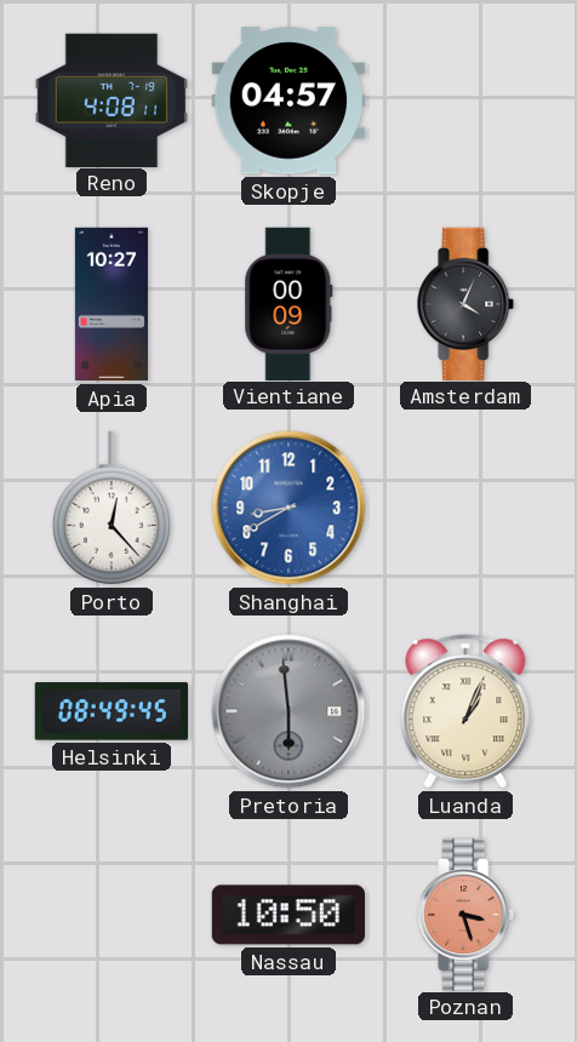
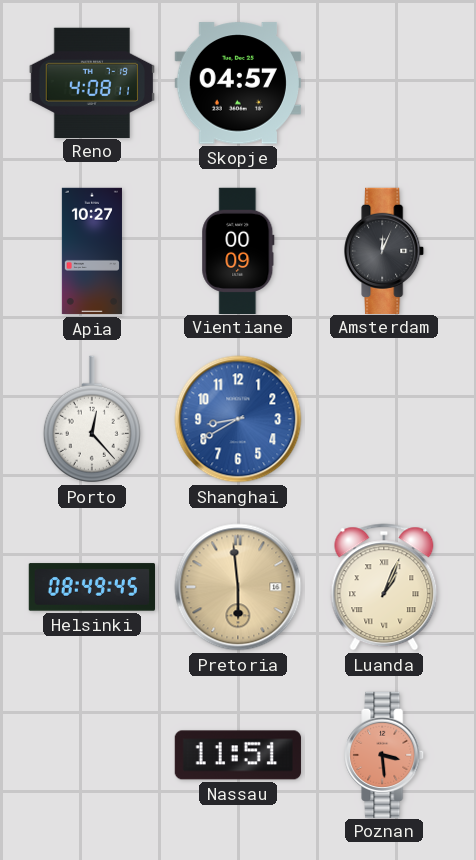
Amsterdam: 4:04 -> 12:04
Pretoria dial: grey -> champagne
Nassau: 10:50 -> 11:51
Poznan: 3:27 -> 3:29
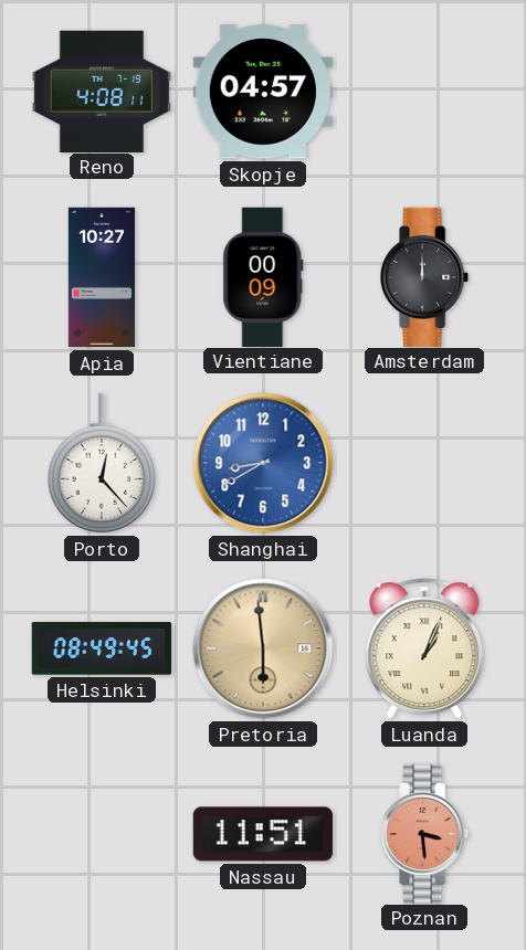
Amsterdam: 12:04 -> 12:00
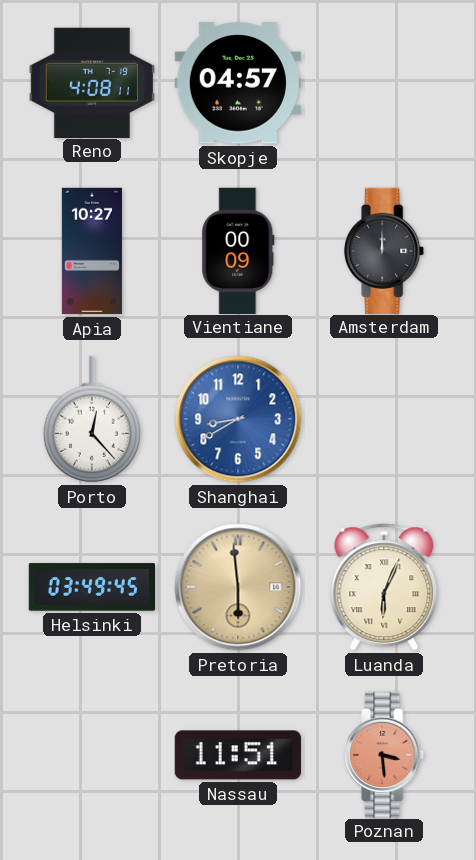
Helsinki: 08:49 -> 03:49
Luanda: 1:04 -> 6:04
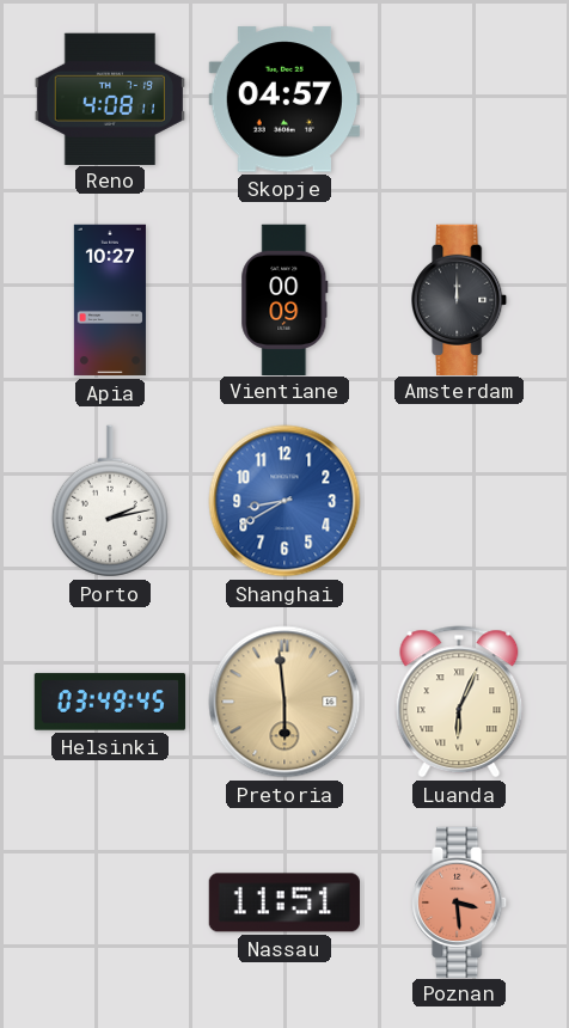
Porto: 12:23 -> 2:13
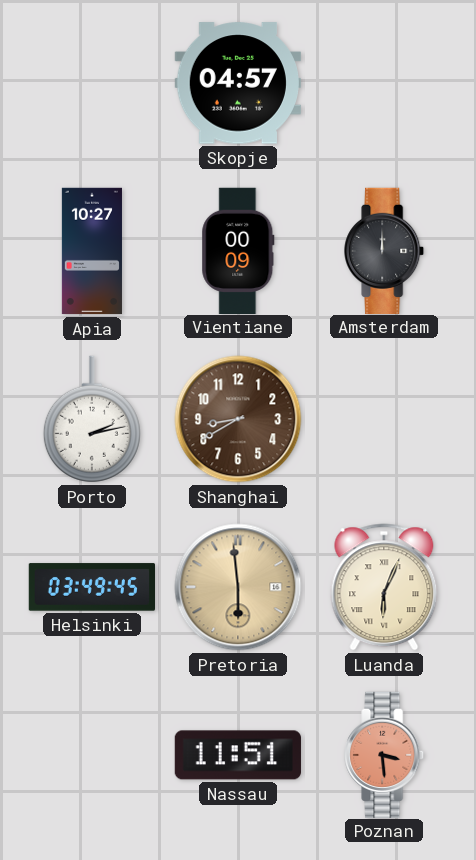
Reno: 4:08 -> none
Shanghai dial: blue -> brown
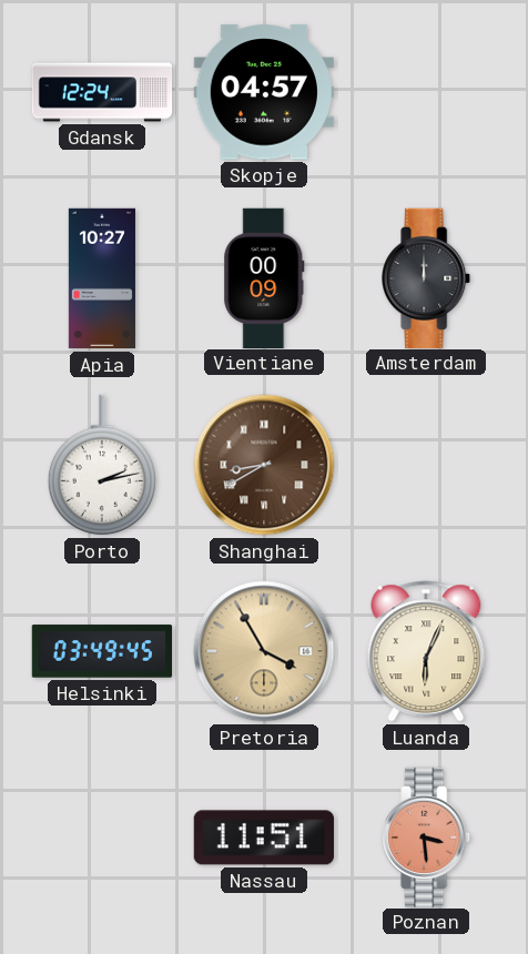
Gdansk: none -> 12:24
Shanghai numerals: Arabic -> Roman
Pretoria: 5:59 -> 3:55
